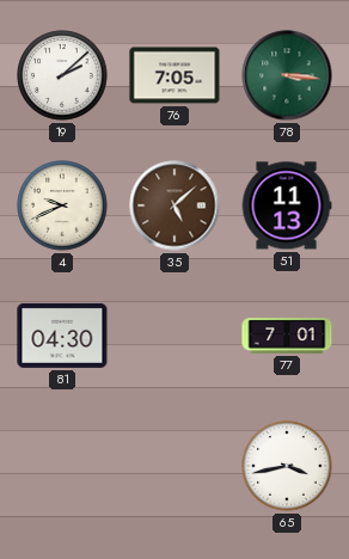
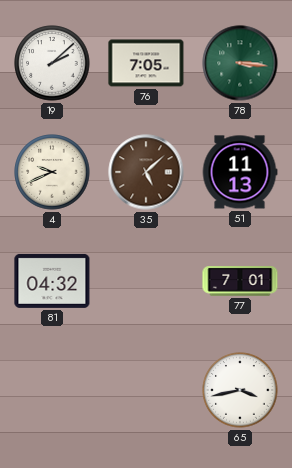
81: 04:30 -> 04:32
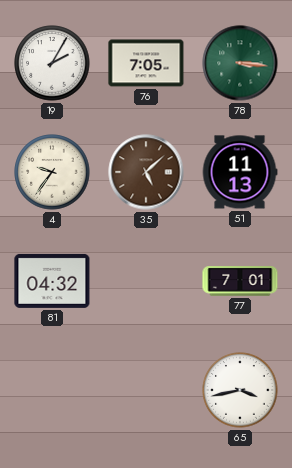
19: 2:08 -> 2:05
4: 9:41 -> 9:36
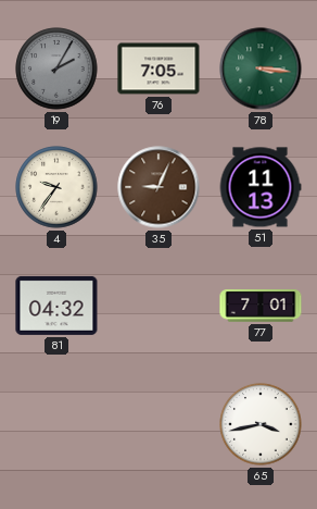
19 dial: white -> grey
35: 5:08 -> 9:04
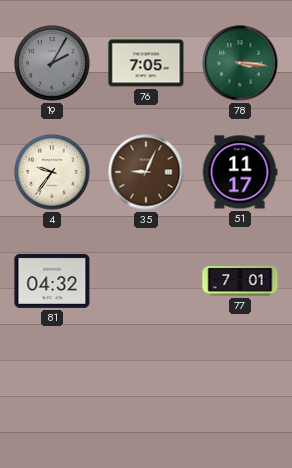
51: 11:13 -> 11:17
65: 3:43 -> none
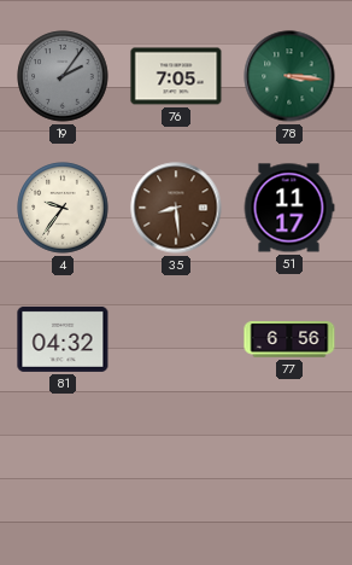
19: 2:05 -> 2:06
35: 9:04 -> 8:29
77: 7:01 -> 6:56
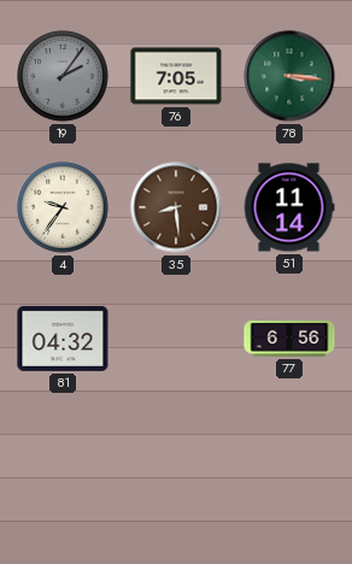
51: 11:17 -> 11:14
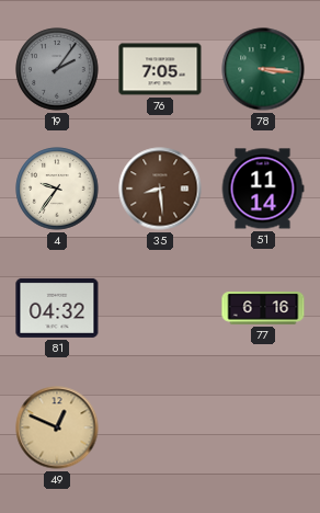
77: 6:56 -> 6:16
49: none -> 12:49
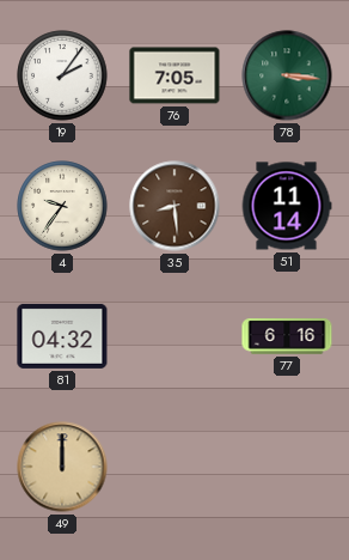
19 dial: grey -> white
49: 12:49 -> 12:00
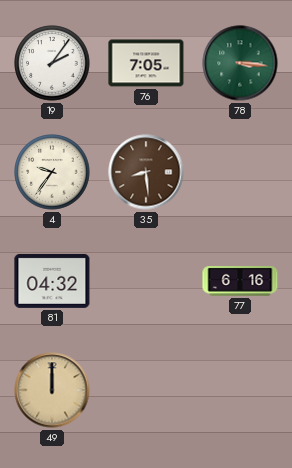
51: 11:14 -> none
